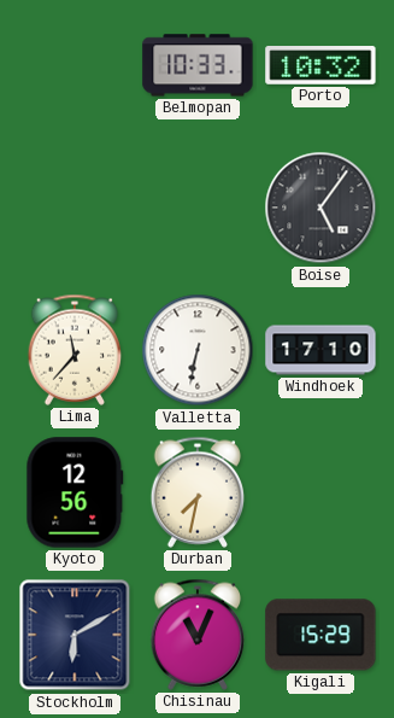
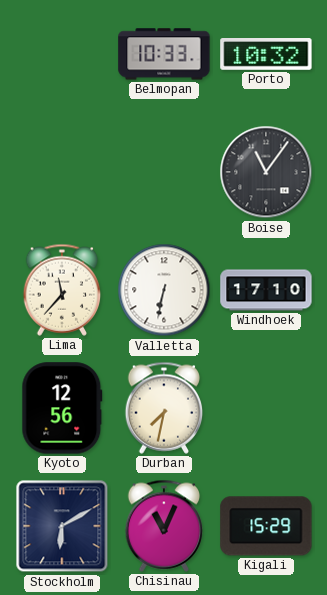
Boise: 5:06 -> 11:06
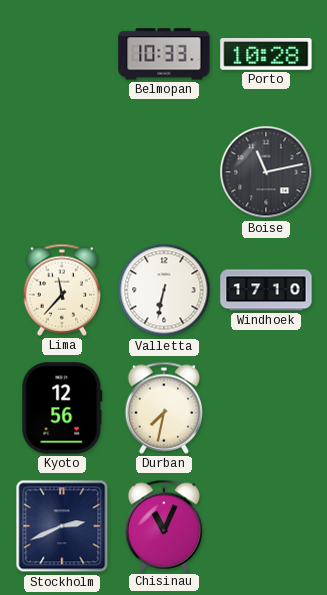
Porto: 10:32 -> 10:28
Boise: 11:06 -> 11:13
Stockholm: 6:10 -> 2:41
Kigali: 15:29 -> none
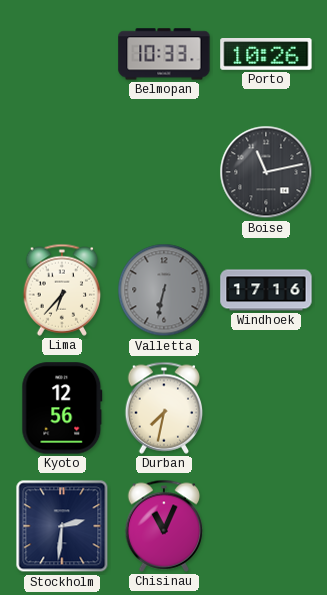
Porto: 10:28 -> 10:26
Lima: 11:37 -> 6:37
Valletta dial: white -> grey
Windhoek: 17:10 -> 17:16
Stockholm: 2:41 -> 2:31
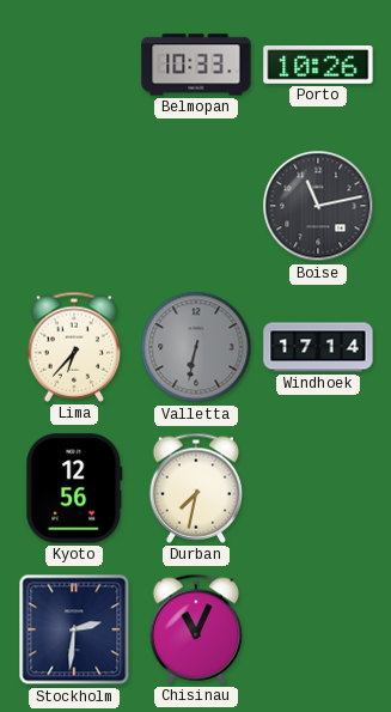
Windhoek: 17:16 -> 17:14
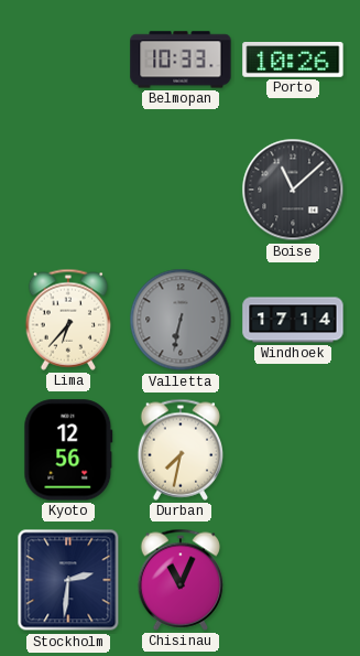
Boise: 11:13 -> 11:08
